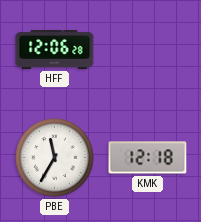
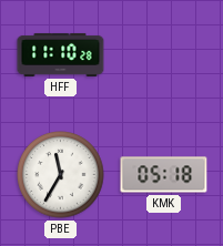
HFF: 12:06 -> 11:10
KMK: 12:18 -> 05:18
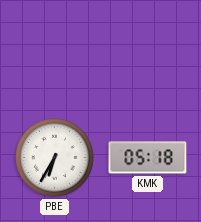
HFF: 11:10 -> none
PBE: 11:35 -> 6:35
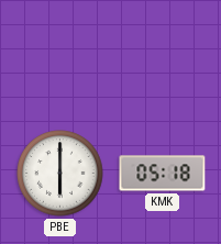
PBE: 6:35 -> 6:00
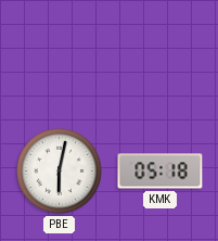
PBE: 6:00 -> 6:02
